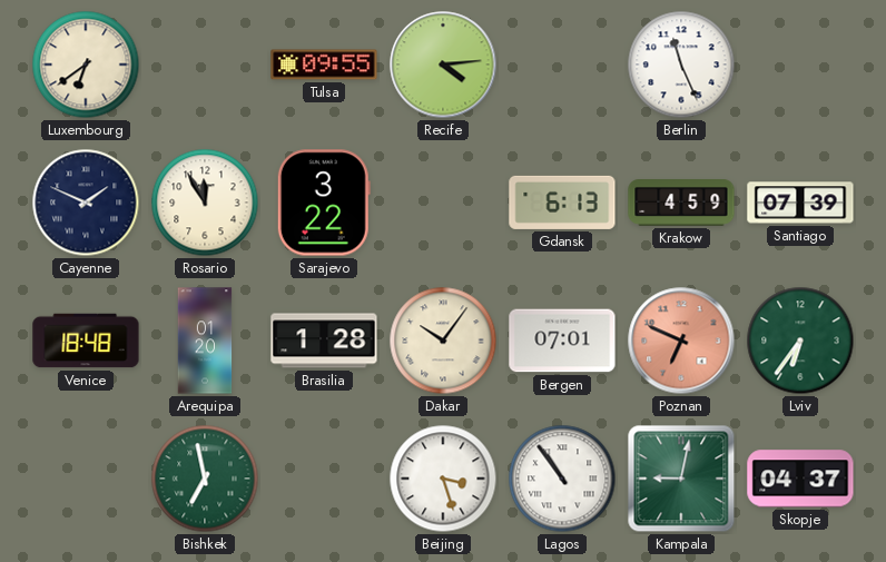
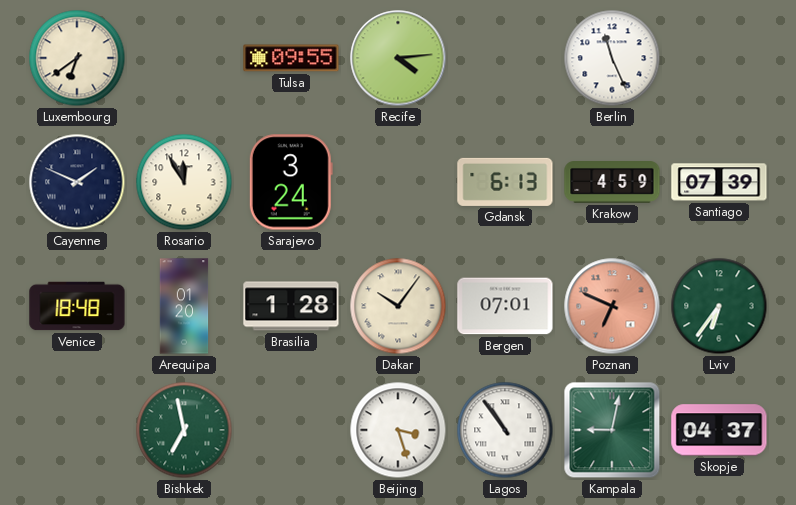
Sarajevo: 3:22 -> 3:24
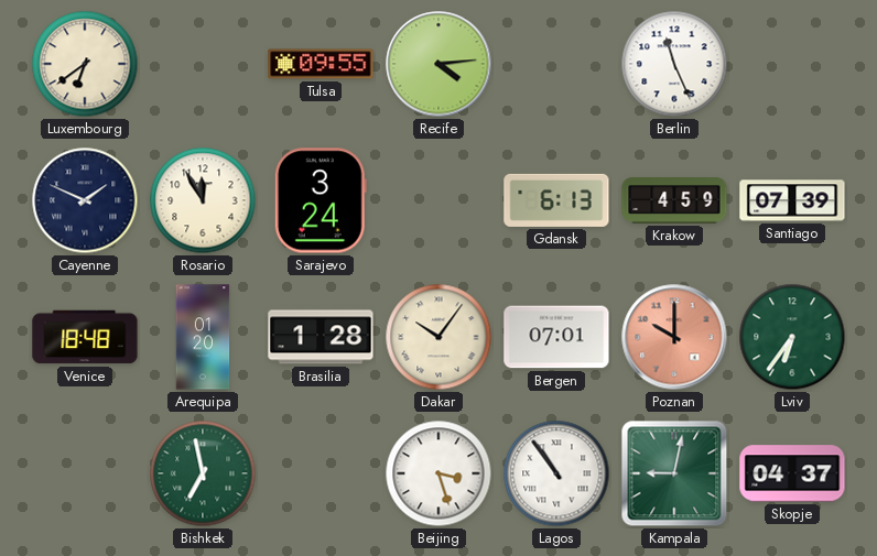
Poznan: 6:49 -> 10:00
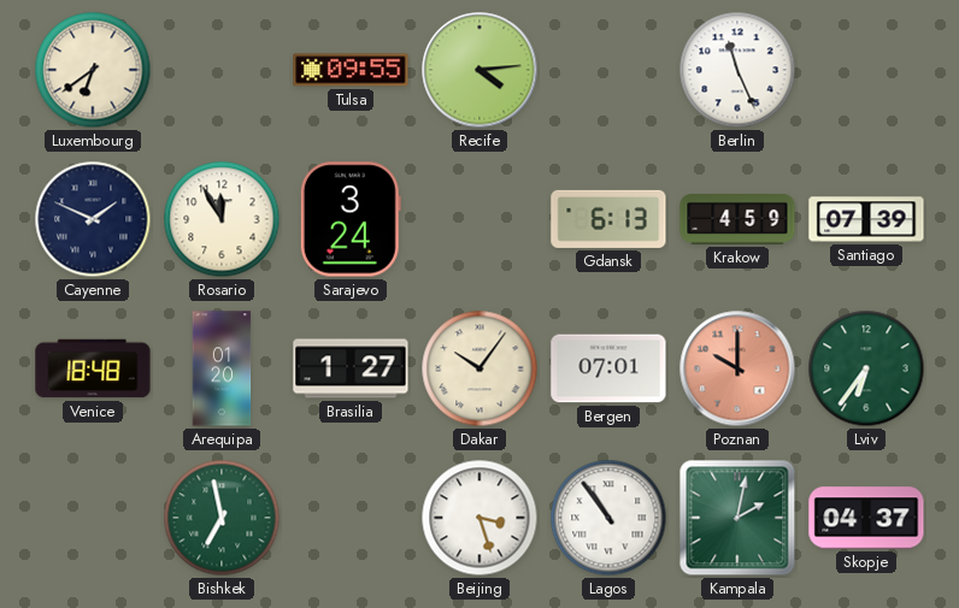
Brasilia: 1:28 -> 1:27
Kampala: 9:02 -> 2:02
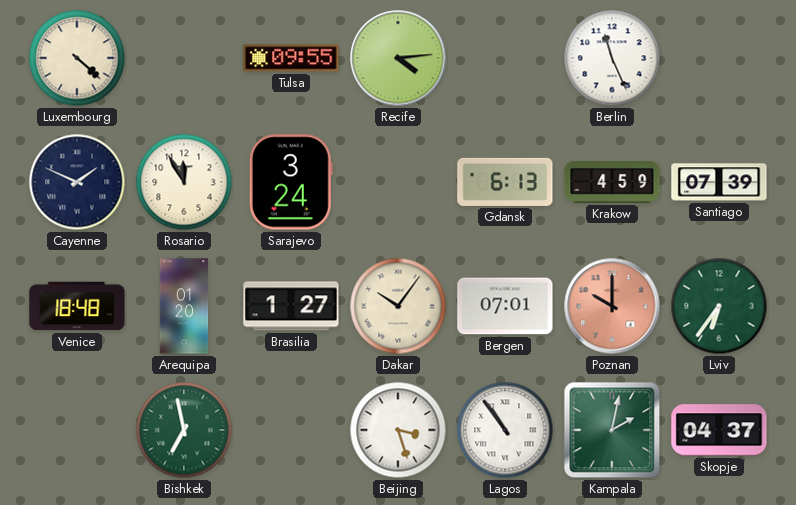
Luxembourg: 6:39 -> 4:22
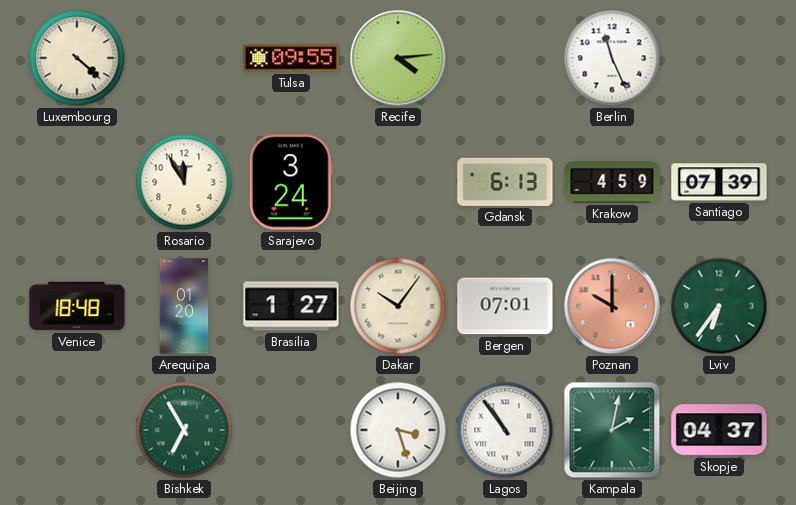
Cayenne: 1:49 -> none
Bishkek: 6:58 -> 6:55
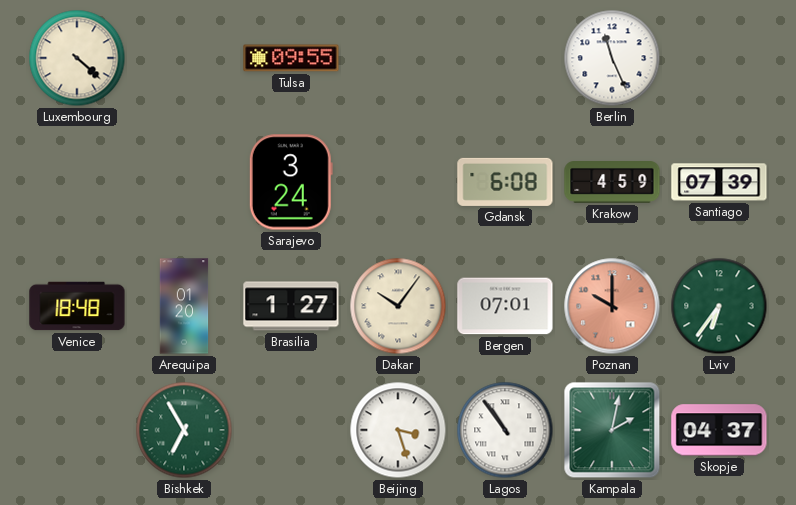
Recife: 4:14 -> none
Rosario: 11:55 -> none
Gdansk: 6:13 -> 6:08
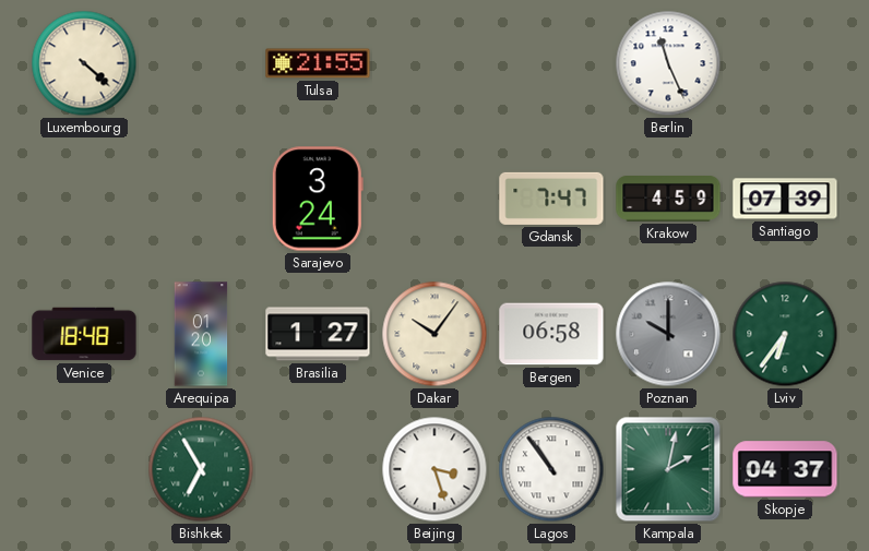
Tulsa: 09:55 -> 21:55
Gdansk: 6:08 -> 7:47
Bergen: 07:01 -> 06:58
Poznan dial: salmon -> grey
